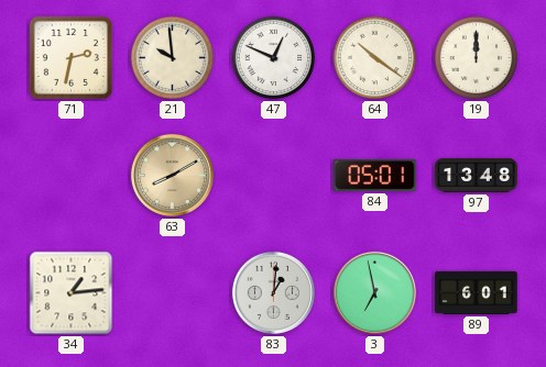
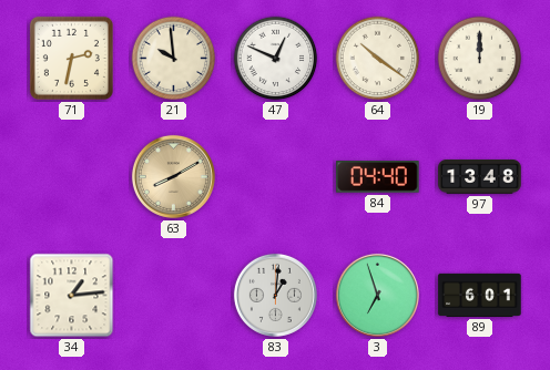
84: 05:01 -> 04:40
3: 6:58 -> 6:57
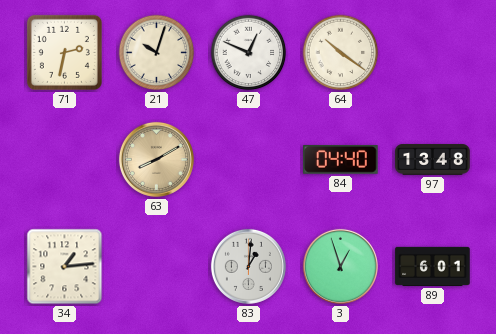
21: 9:59 -> 10:03
19: 12:00 -> none
3: 6:57 -> 12:57
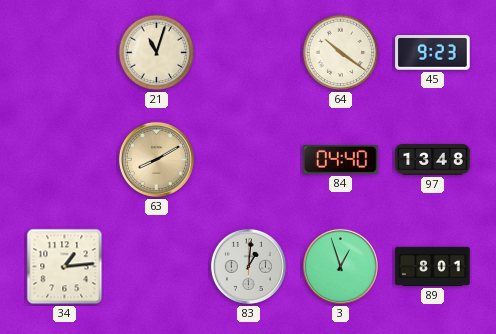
71: 2:32 -> none
21: 10:03 -> 11:03
47: 12:49 -> none
45: none -> 9:23
89: 6:01 -> 8:01
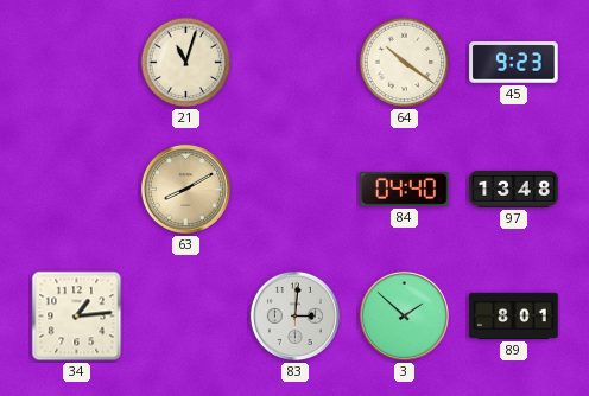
83: 1:01 -> 3:01
3: 12:57 -> 1:52
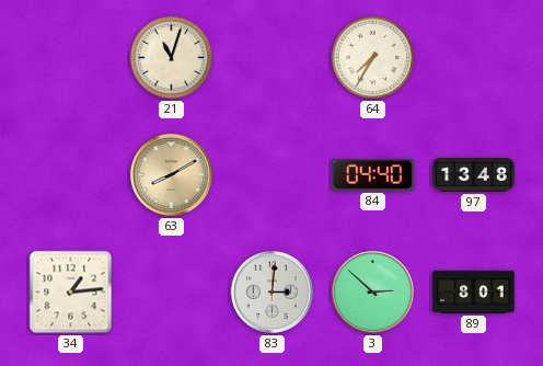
64: 10:21 -> 7:35
45: 9:23 -> none
3: 1:52 -> 2:52
